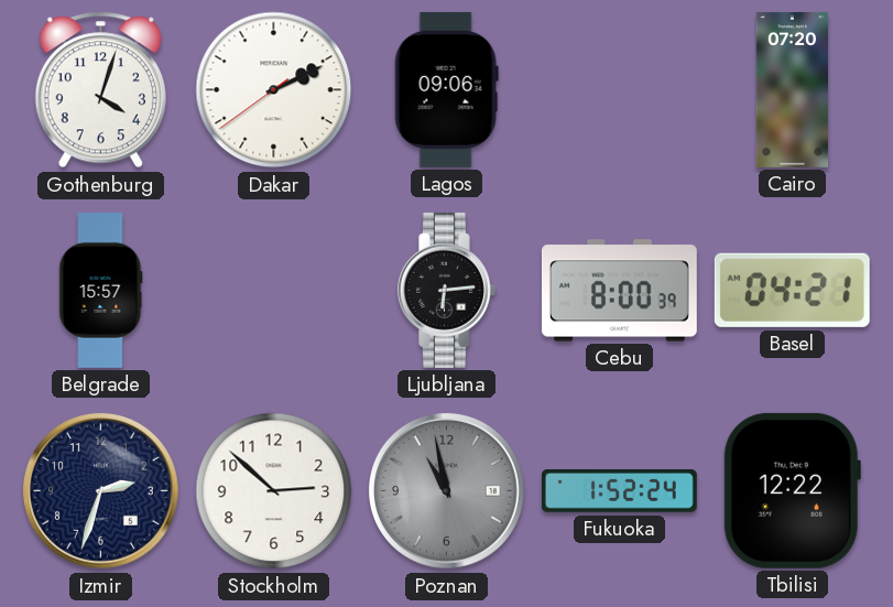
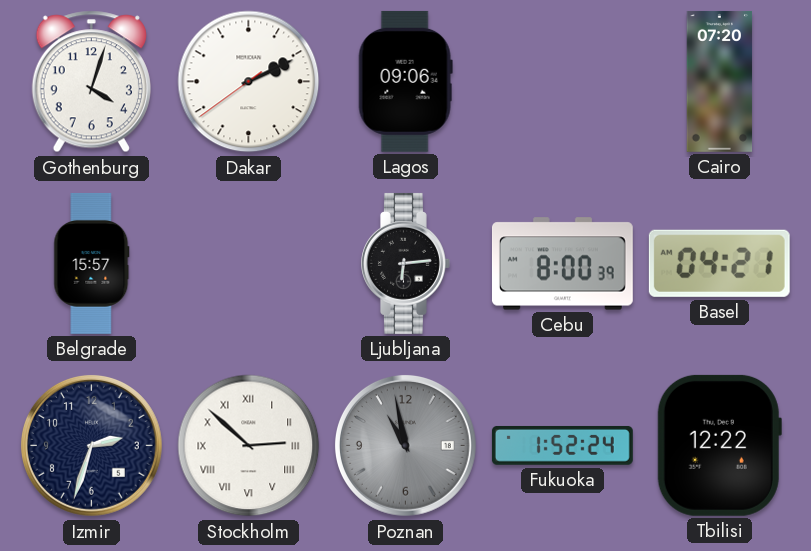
Stockholm numerals: Arabic -> Roman
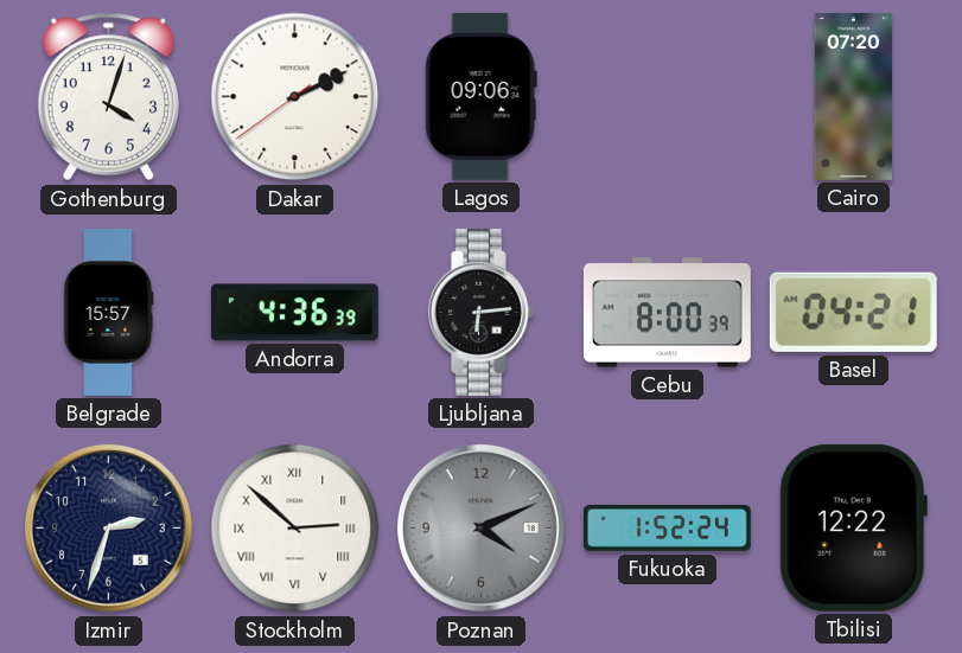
Andorra: none -> 4:36
Poznan: 10:58 -> 4:11
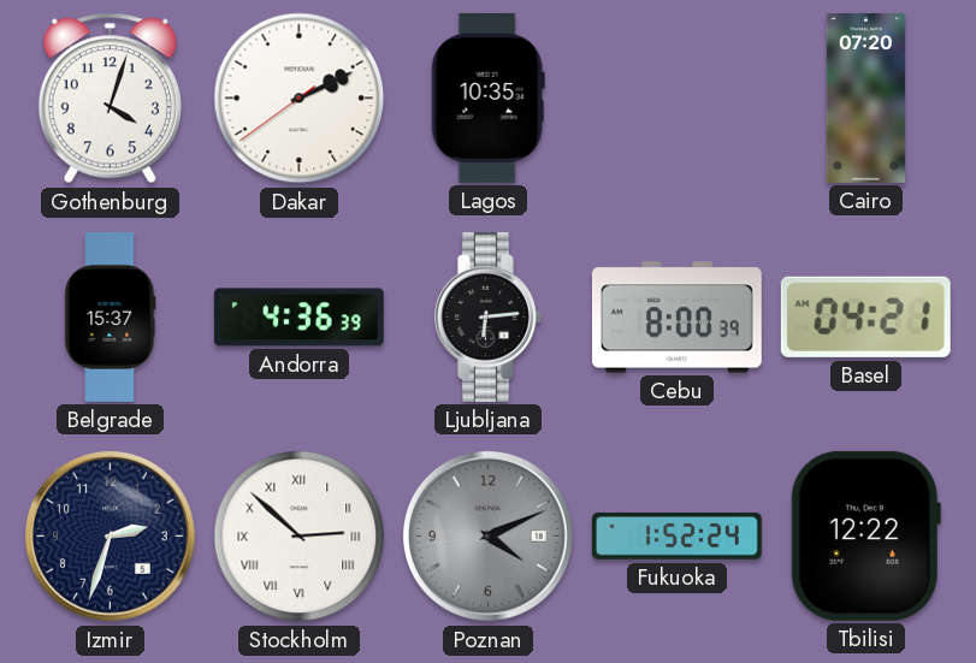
Lagos: 09:06 -> 10:35
Belgrade: 15:57 -> 15:37
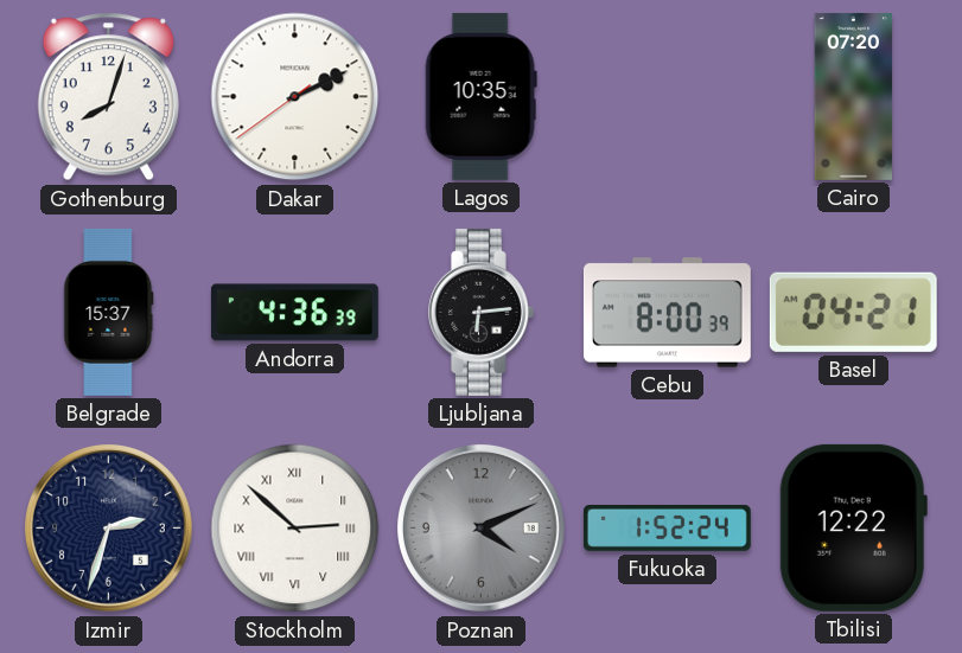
Gothenburg: 4:03 -> 8:03
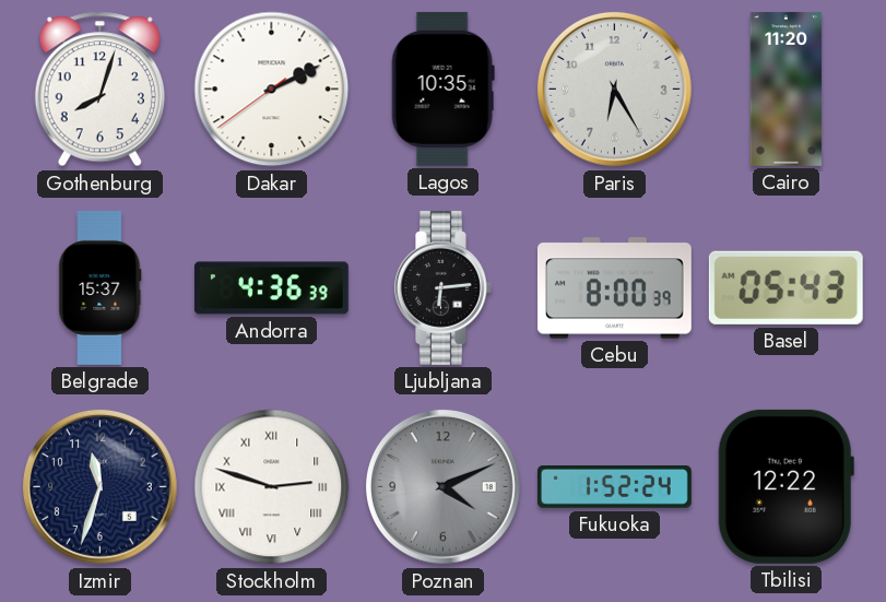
Paris: none -> 6:25
Cairo: 07:20 -> 11:20
Basel: 04:21 -> 05:43
Izmir: 2:33 -> 11:33
Stockholm: 2:52 -> 2:48
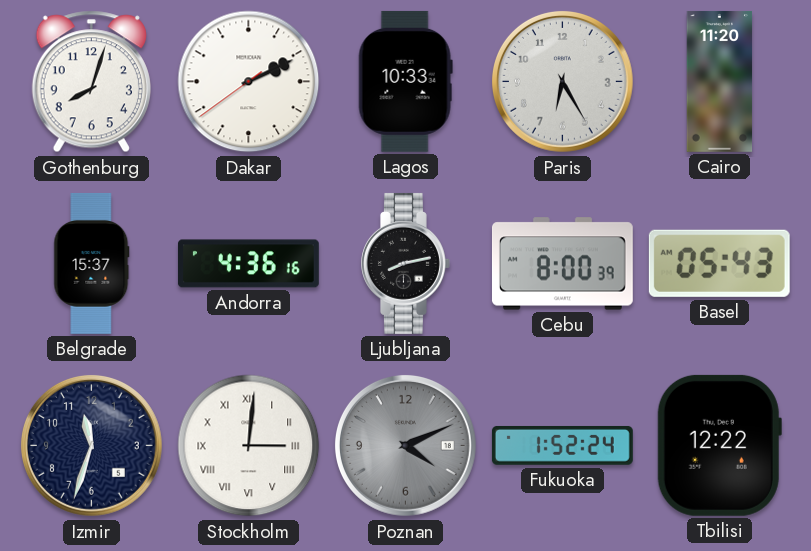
Lagos: 10:35 -> 10:33
Andorra: 4:36:39 -> 4:36:16
Ljubljana: 6:14 -> 8:13
Stockholm: 2:48 -> 3:01
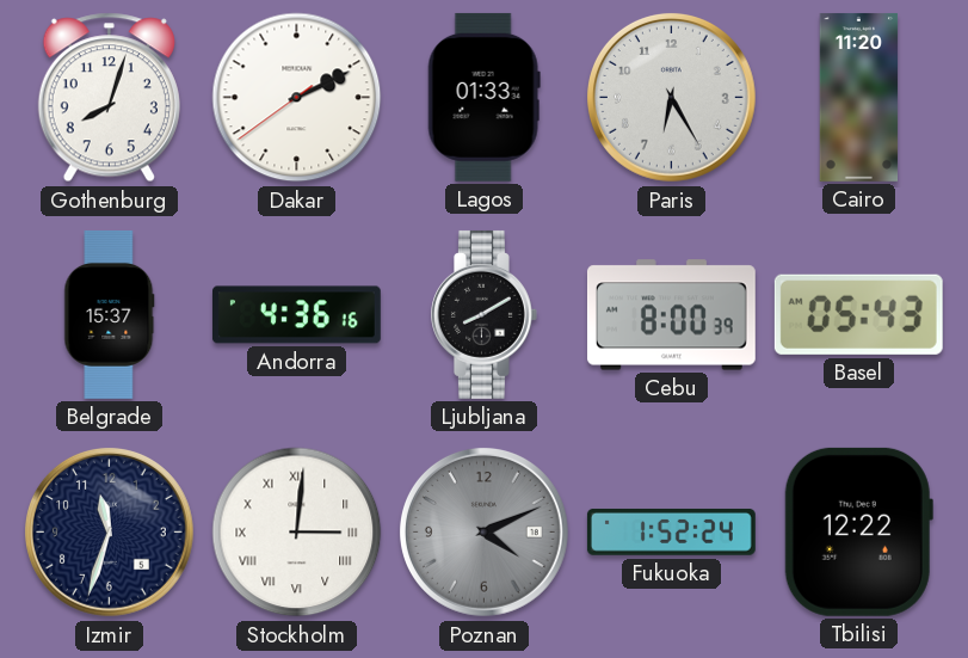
Lagos: 10:33 -> 01:33
Ljubljana: 8:13 -> 8:10
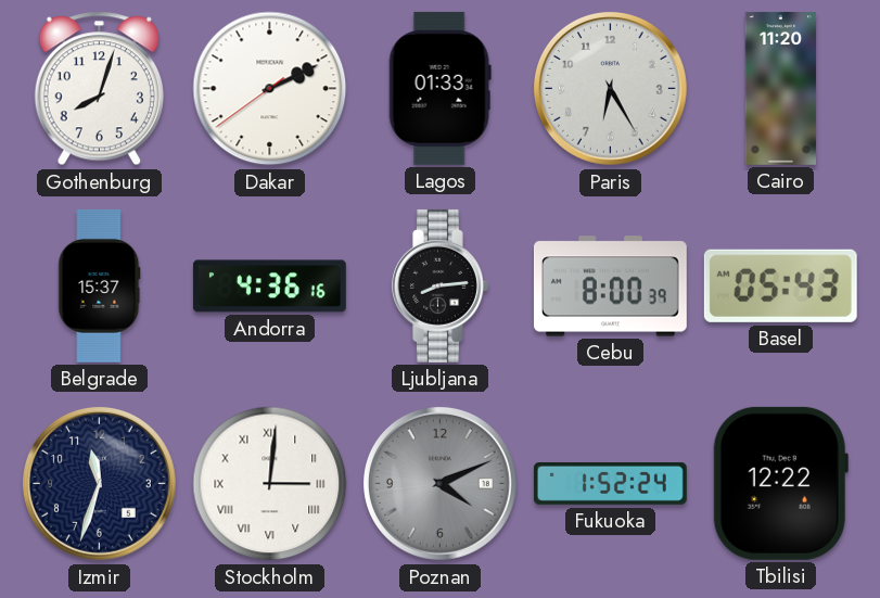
Ljubljana: 8:10 -> 8:14
